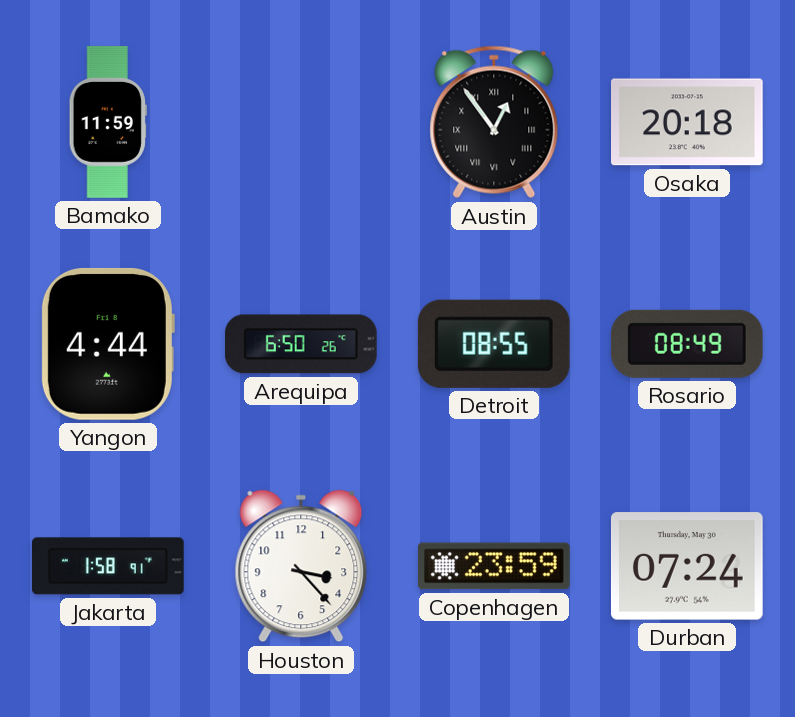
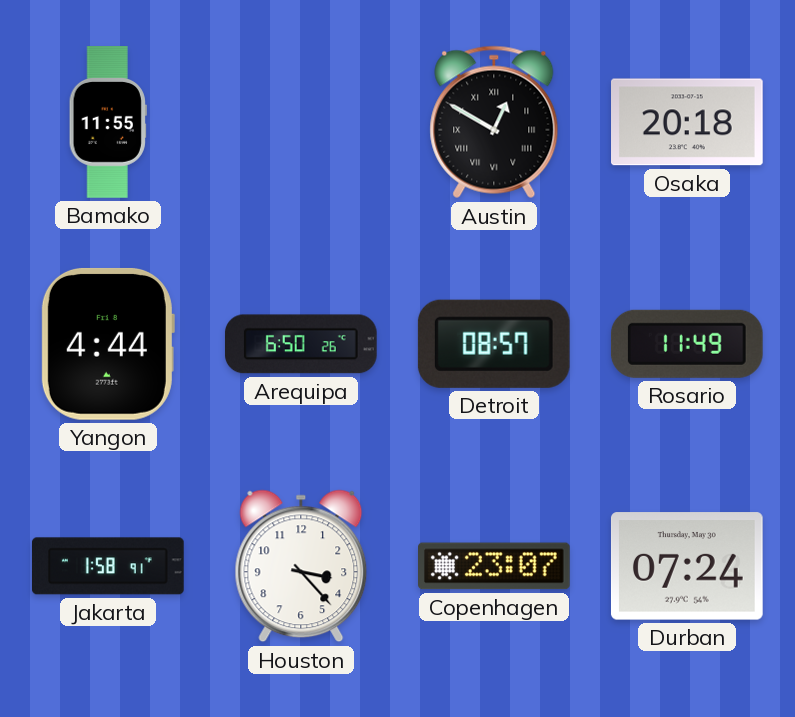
Bamako: 11:59 -> 11:55
Austin: 12:54 -> 12:50
Detroit: 08:55 -> 08:57
Rosario: 08:49 -> 11:49
Copenhagen: 23:59 -> 23:07
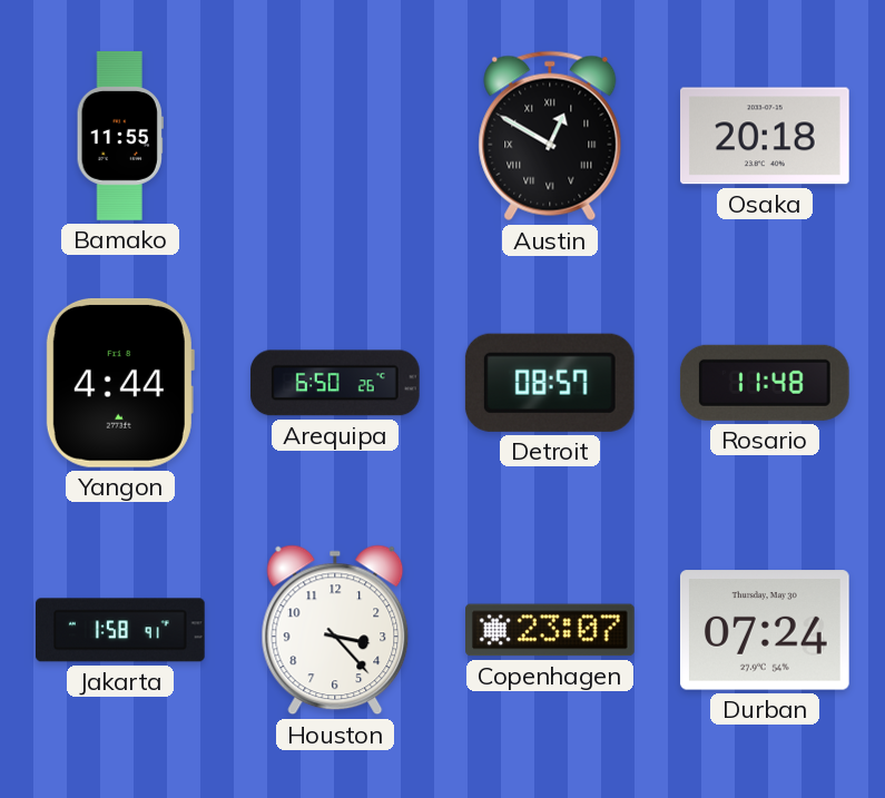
Rosario: 11:49 -> 11:48
